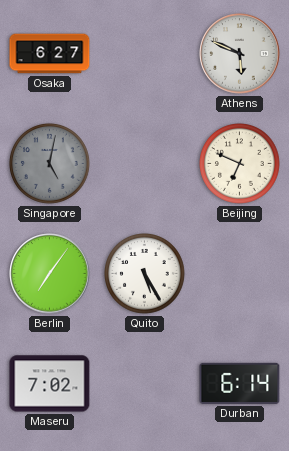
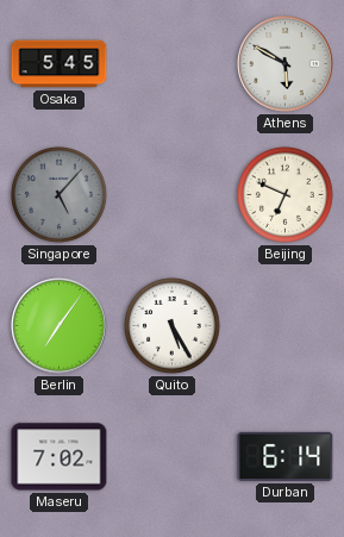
Osaka: 6:27 -> 5:45
Athens: 5:49 -> 5:50
Singapore: 5:02 -> 5:07
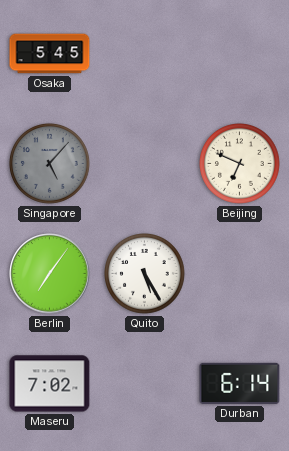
Athens: 5:50 -> none
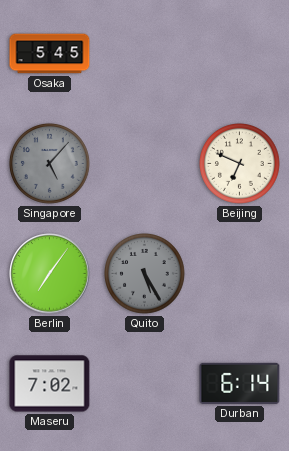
Quito dial: white -> grey
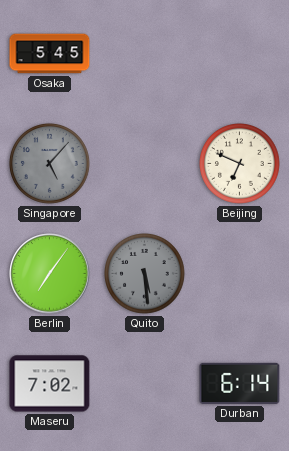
Quito: 5:25 -> 5:29
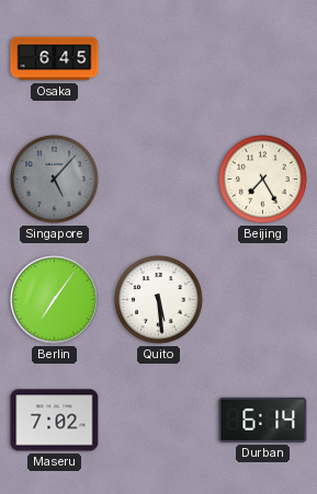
Osaka: 5:45 -> 6:45
Beijing: 6:49 -> 7:25
Quito dial: grey -> white
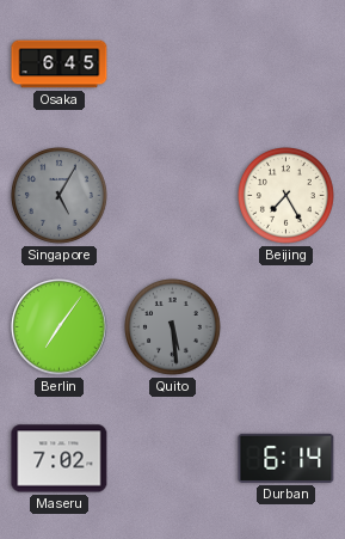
Singapore: 5:07 -> 5:05
Quito dial: white -> grey
